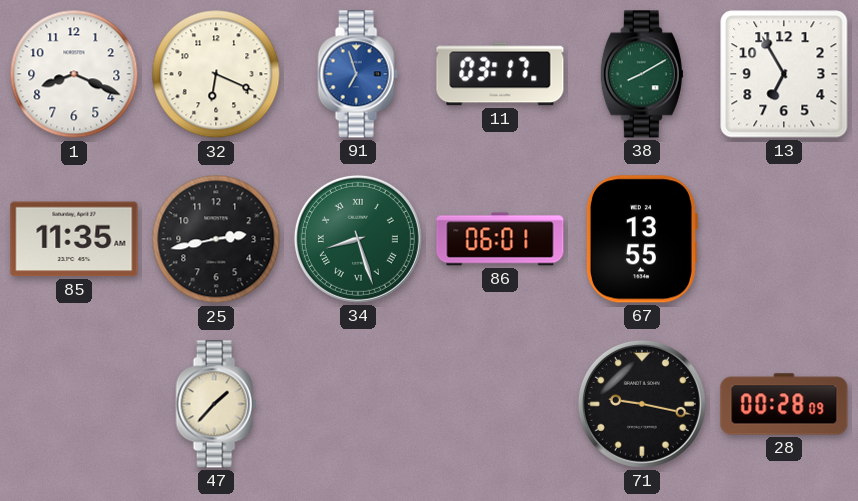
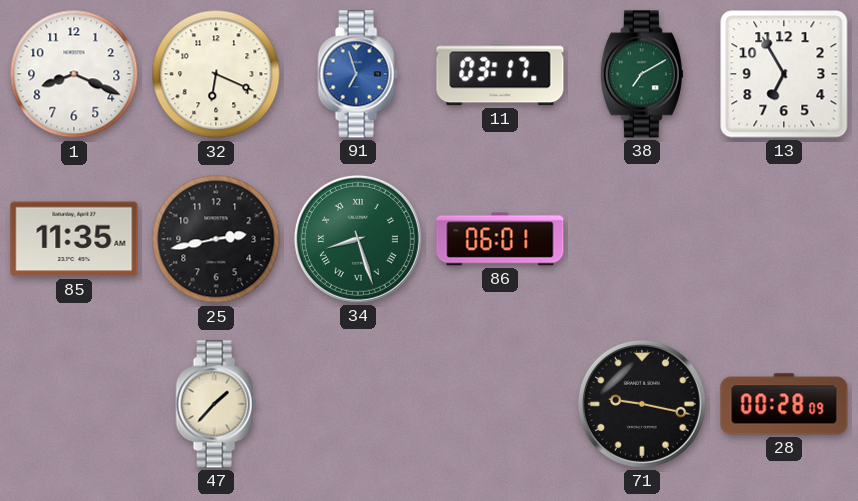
38: 8:10 -> 7:10
67: 13:55 -> none
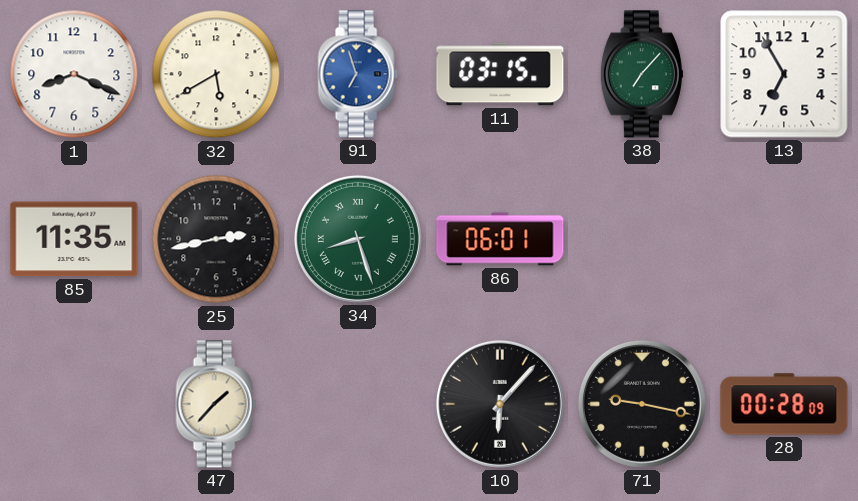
32: 6:19 -> 5:40
11: 03:17 -> 03:15
38: 7:10 -> 7:07
10: none -> 6:07
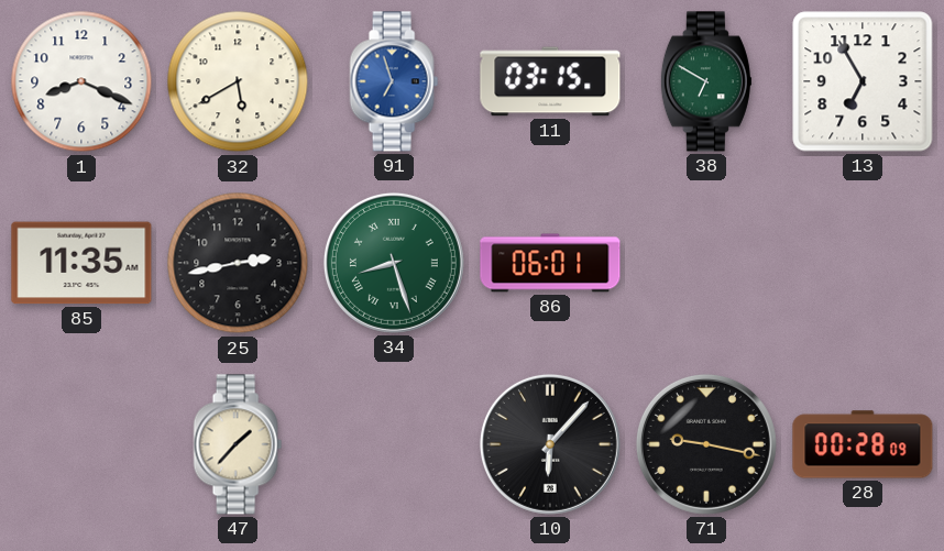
38: 7:07 -> 6:50
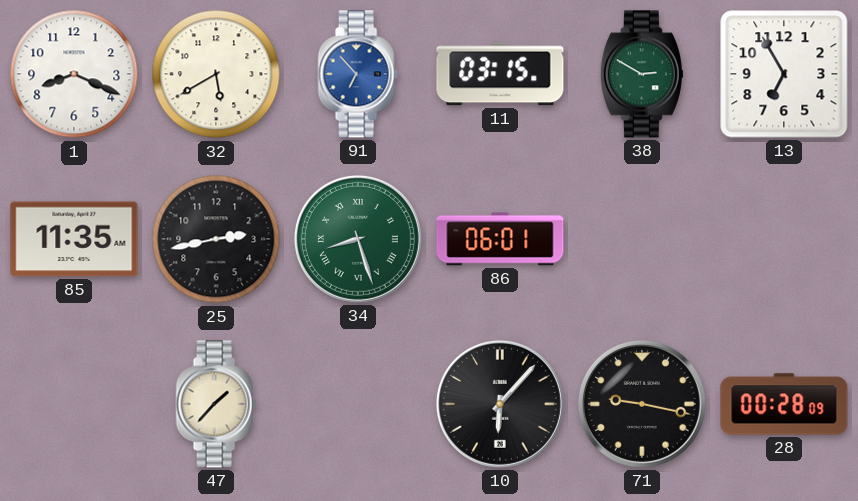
91: 6:57 -> 6:53
38: 6:50 -> 2:50
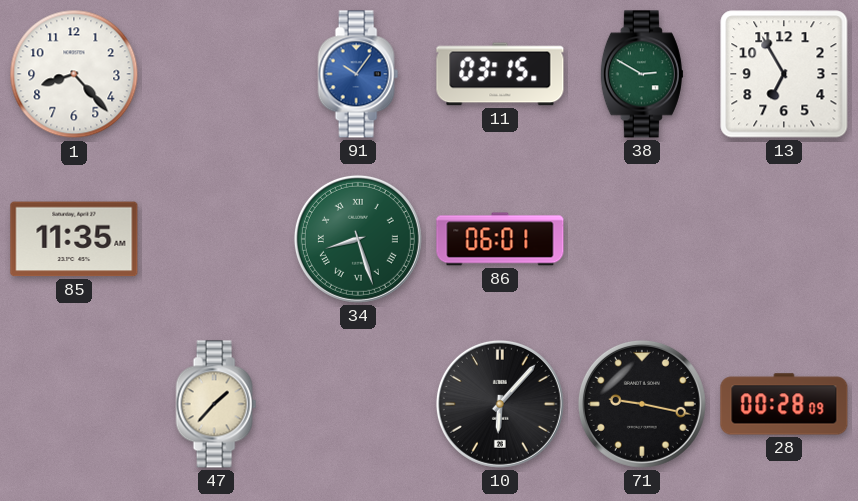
1: 8:19 -> 8:23
32: 5:40 -> none
91: 6:53 -> 10:06
25: 2:43 -> none
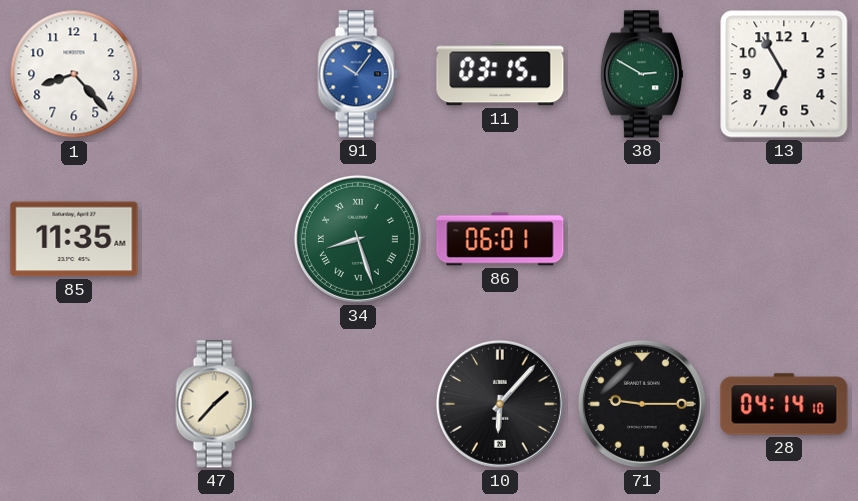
71: 9:17 -> 9:15
28: 00:28 -> 04:14
